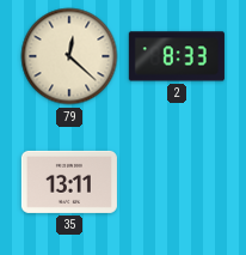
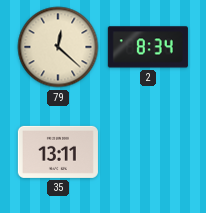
2: 8:33 -> 8:34
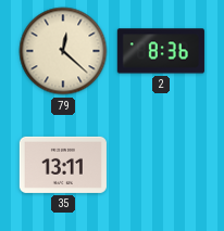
2: 8:34 -> 8:36
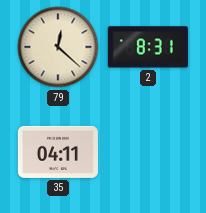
2: 8:36 -> 8:31
35: 13:11 -> 04:11
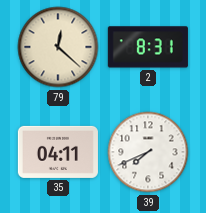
39: none -> 7:41
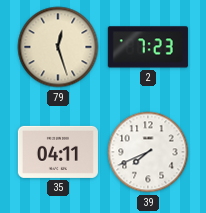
79: 12:22 -> 12:27
2: 8:31 -> 7:23
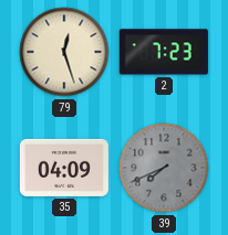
35: 04:11 -> 04:09
39 dial: white -> grey
